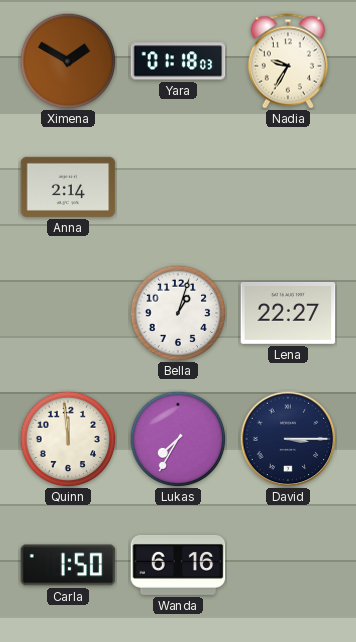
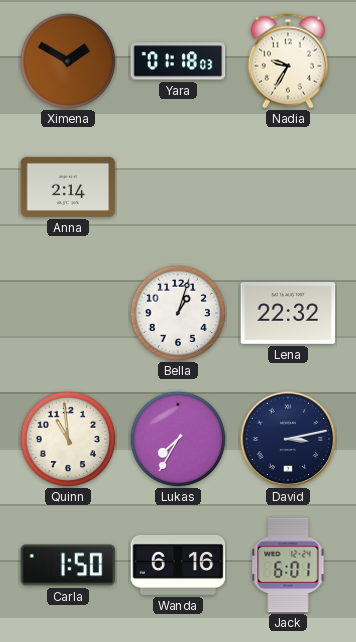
Lena: 22:27 -> 22:32
Quinn: 11:59 -> 10:59
David: 3:15 -> 3:13
Jack: none -> 6:01
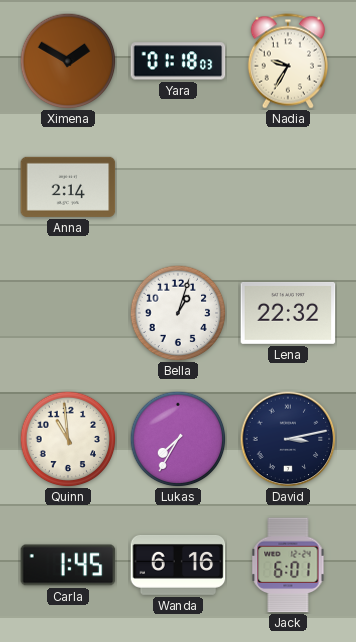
Carla: 1:50 -> 1:45
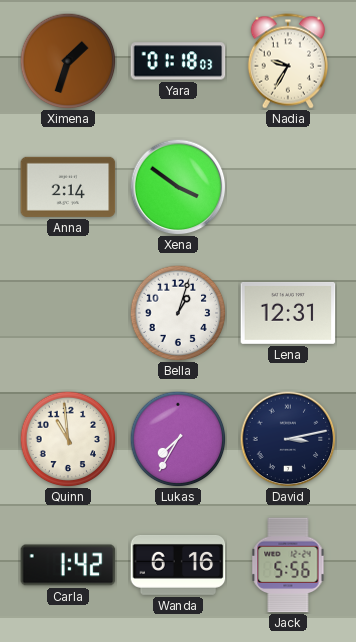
Ximena: 1:50 -> 1:33
Xena: none -> 3:51
Lena: 22:32 -> 12:31
Carla: 1:45 -> 1:42
Jack: 6:01 -> 5:56
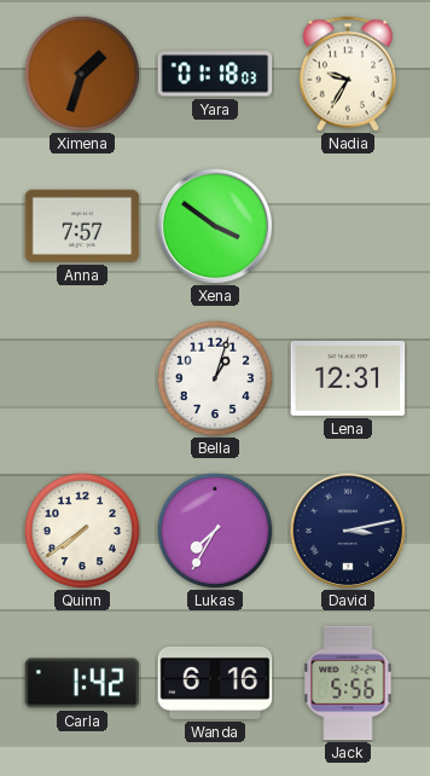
Anna: 2:14 -> 7:57
Quinn: 10:59 -> 7:39
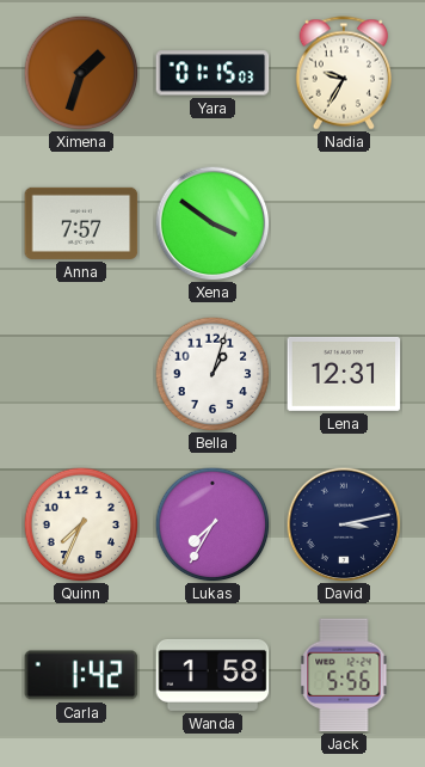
Yara: 01:18 -> 01:15
Quinn: 7:39 -> 7:34
Wanda: 6:16 -> 1:58
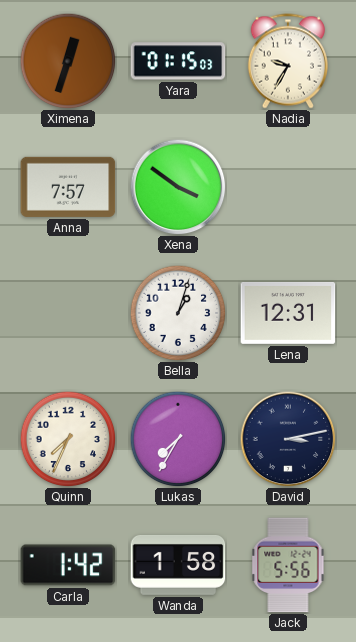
Ximena: 1:33 -> 12:33
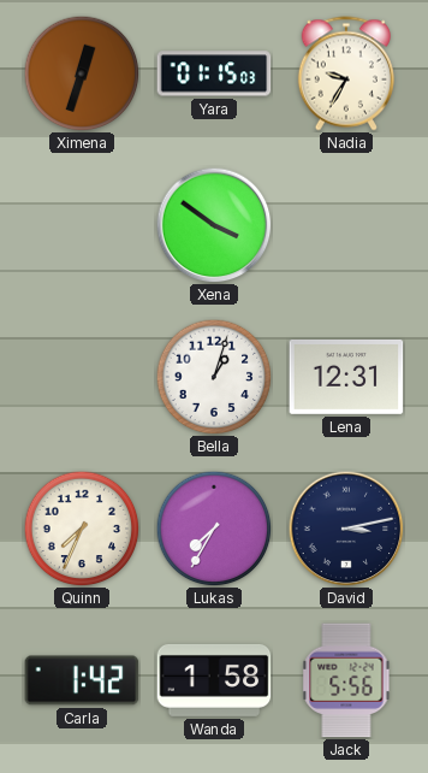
Anna: 7:57 -> none
